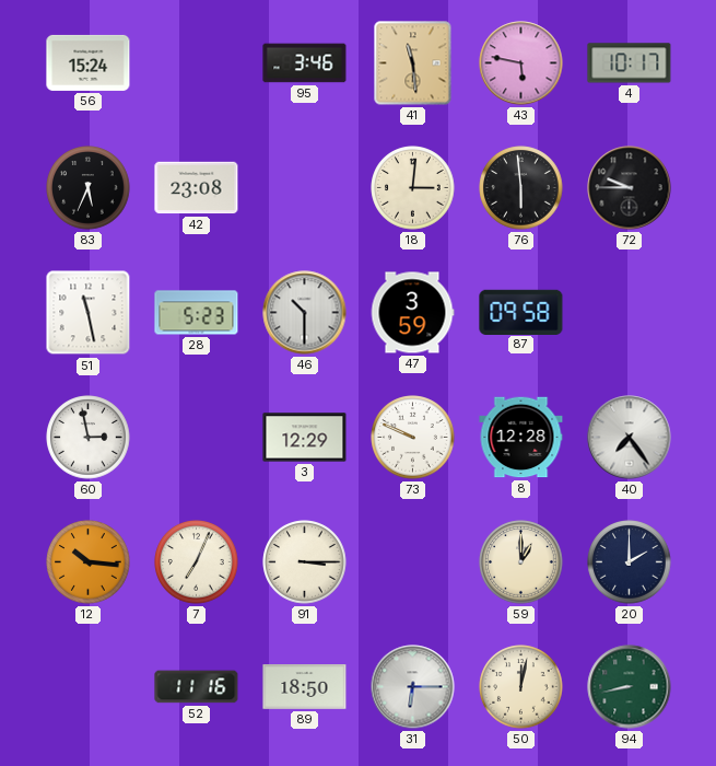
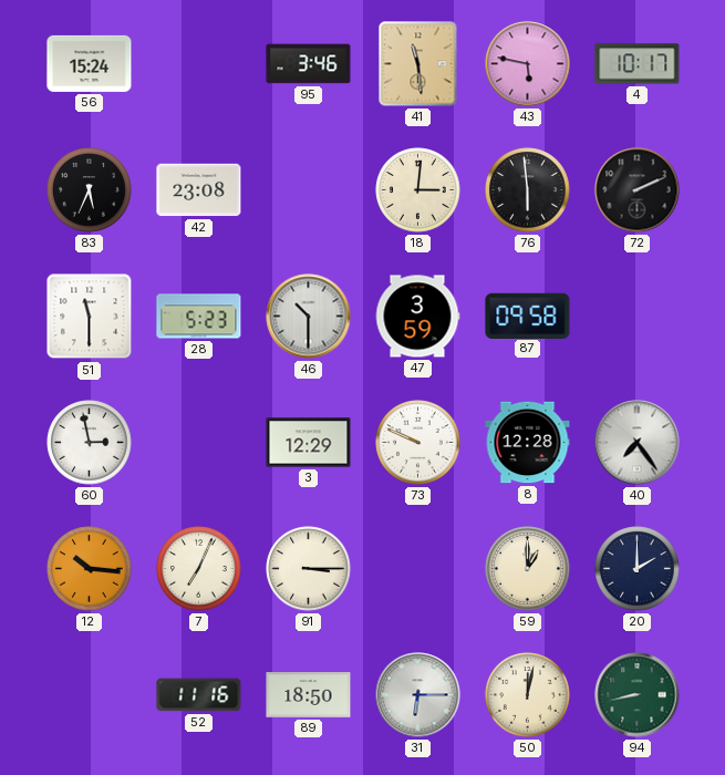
72: 9:45 -> 2:11
51: 11:28 -> 11:30
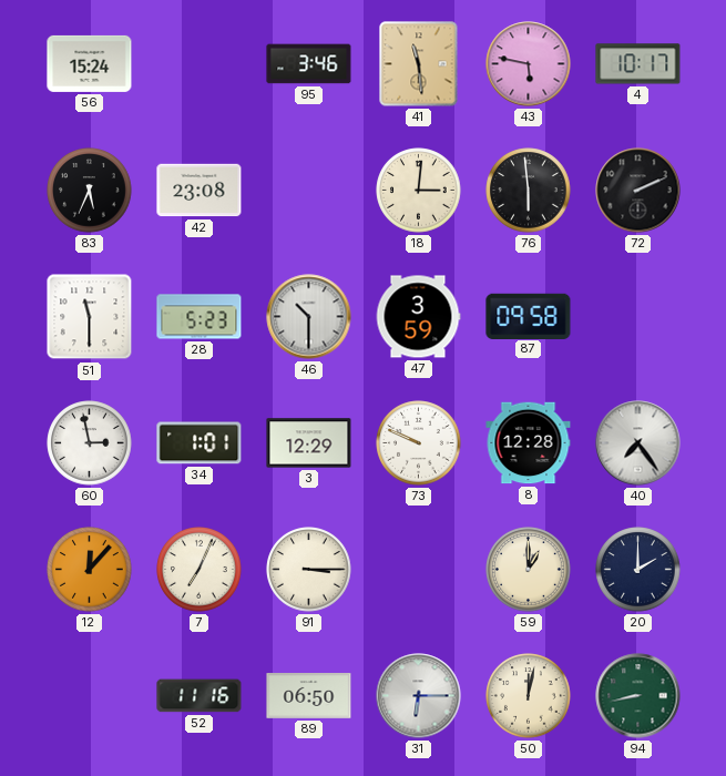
34: none -> 1:01
12: 10:16 -> 12:07
89: 18:50 -> 06:50
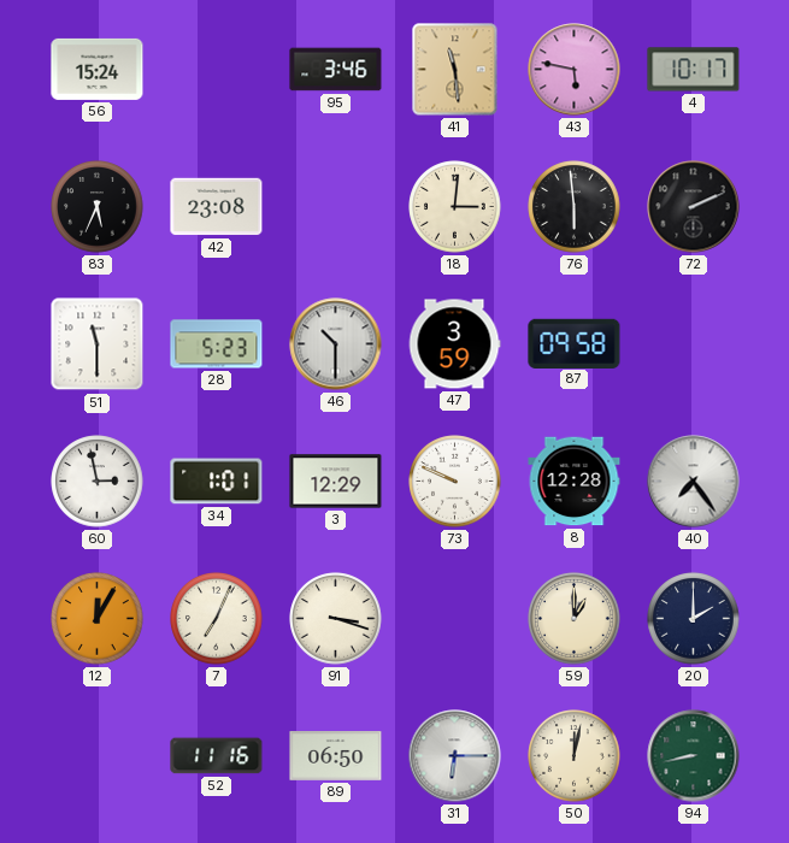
12: 12:07 -> 12:05
91: 3:15 -> 3:18
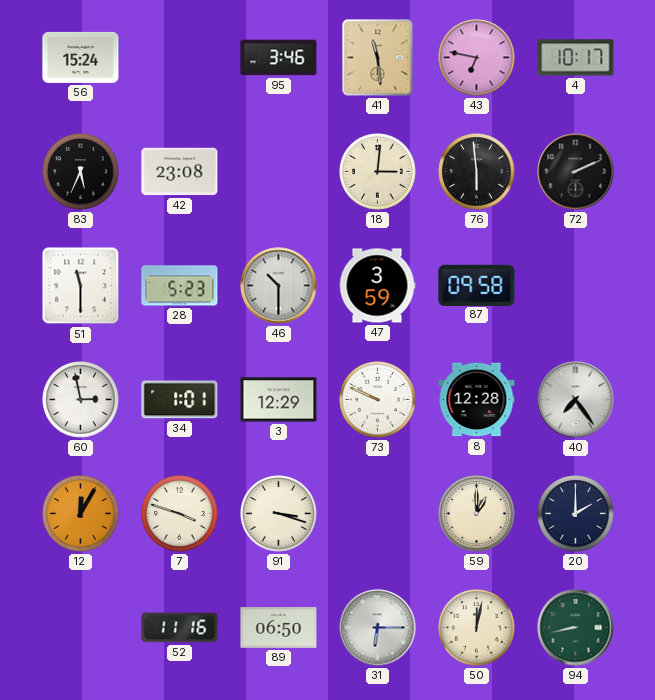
43: 5:47 -> 6:47
7: 7:04 -> 3:48
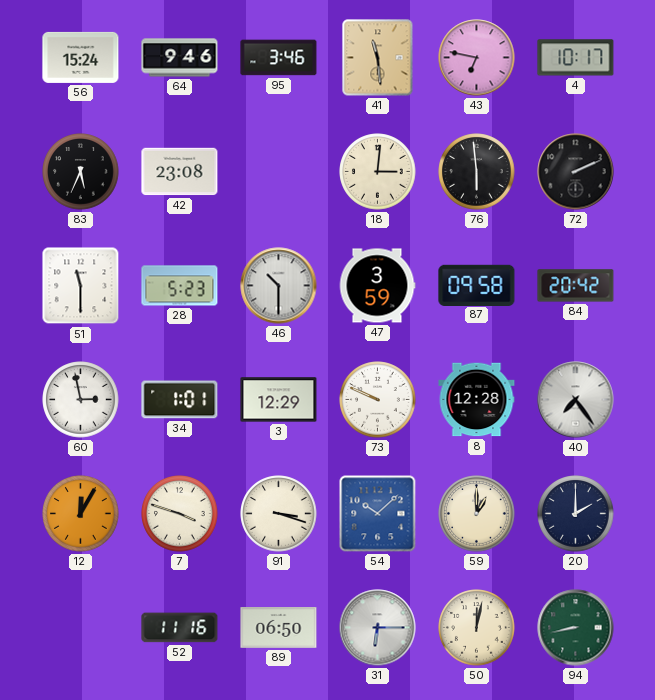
64: none -> 9:46
84: none -> 20:42
54: none -> 10:08
